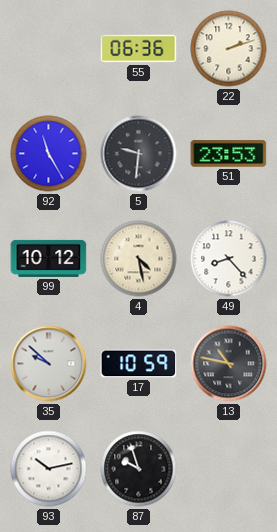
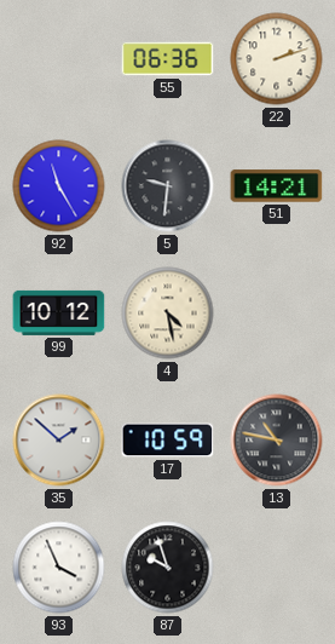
51: 23:53 -> 14:21
49: 8:23 -> none
35: 9:52 -> 1:52
93: 10:13 -> 3:56
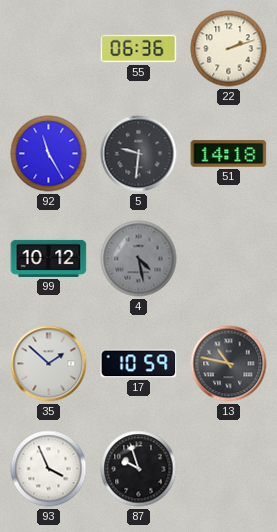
51: 14:21 -> 14:18
4 dial: cream -> grey
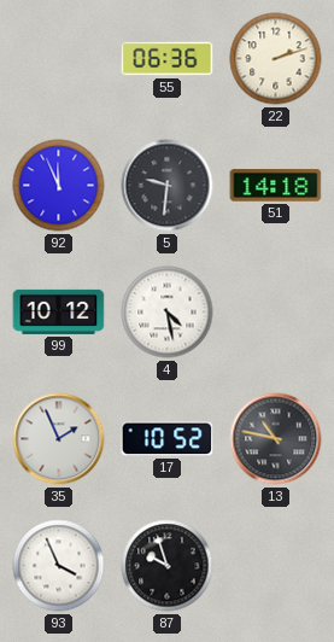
92: 11:25 -> 11:56
4 dial: grey -> white
35: 1:52 -> 1:56
17: 10:59 -> 10:52
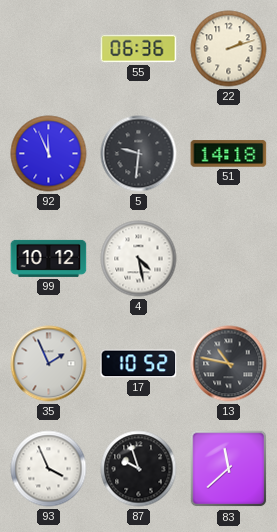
83: none -> 11:38
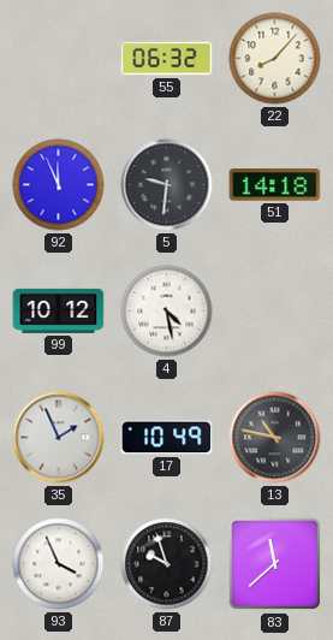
55: 06:36 -> 06:32
22: 2:12 -> 8:07
17: 10:52 -> 10:49
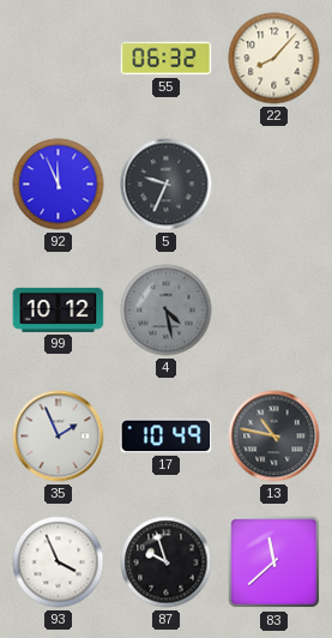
5: 9:31 -> 9:34
51: 14:18 -> none
4 dial: white -> grey
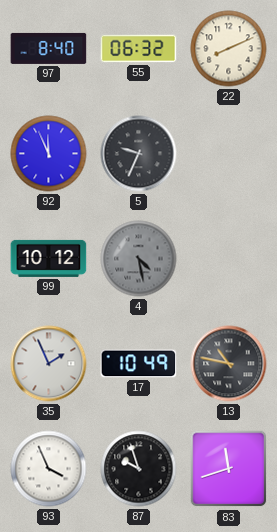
97: none -> 8:40
22: 8:07 -> 8:11
83: 11:38 -> 11:42
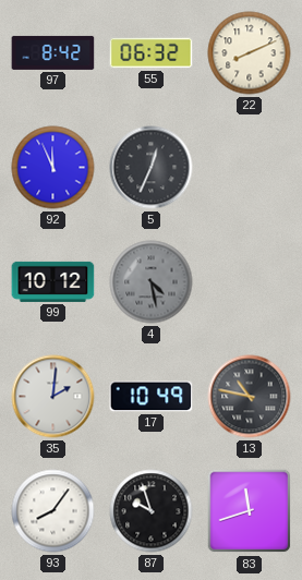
97: 8:40 -> 8:42
5: 9:34 -> 12:34
35: 1:56 -> 2:01
93: 3:56 -> 8:06
